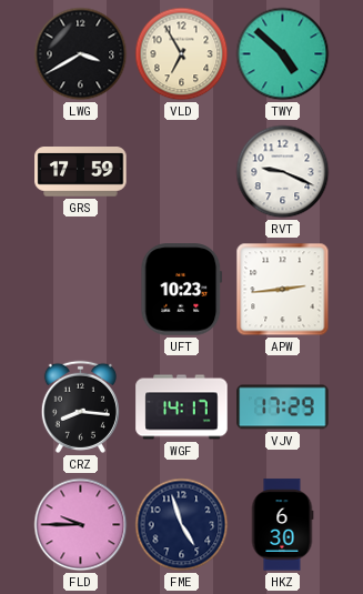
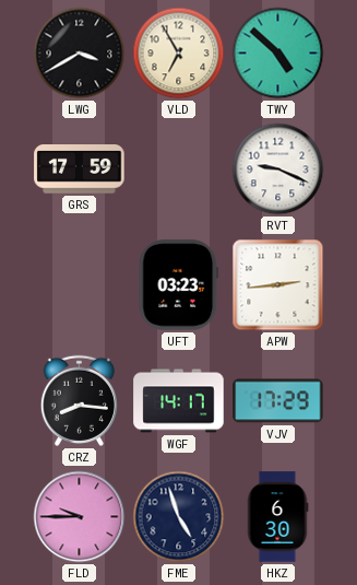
UFT: 10:23 -> 03:23
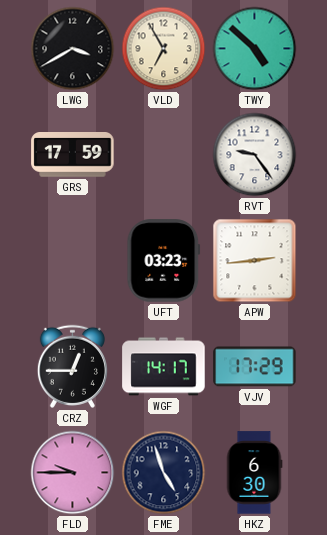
RVT: 9:19 -> 9:24
CRZ: 8:16 -> 12:45
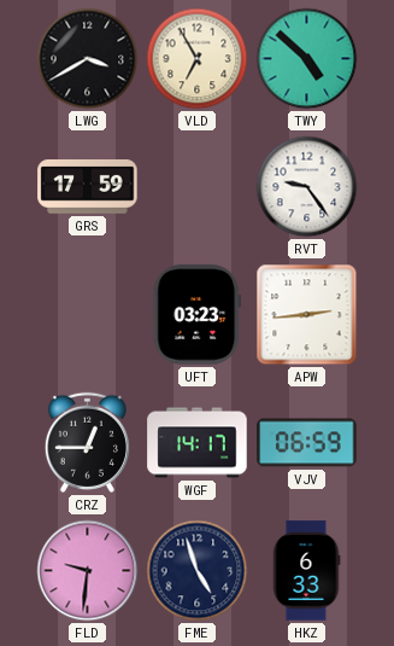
VJV: 17:29 -> 06:59
FLD: 9:45 -> 9:31
HKZ: 6:30 -> 6:33
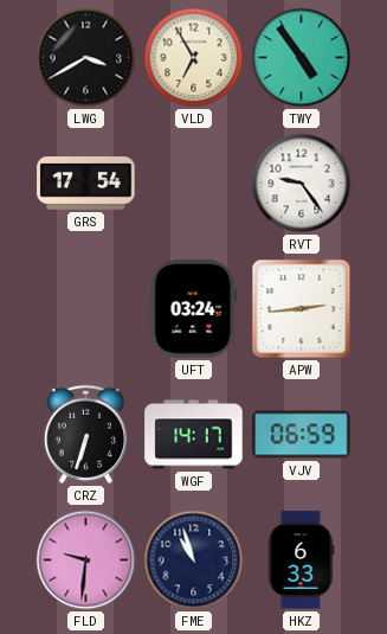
TWY: 4:52 -> 4:54
GRS: 17:59 -> 17:54
UFT: 03:23 -> 03:24
CRZ: 12:45 -> 6:33
FME: 4:57 -> 10:57
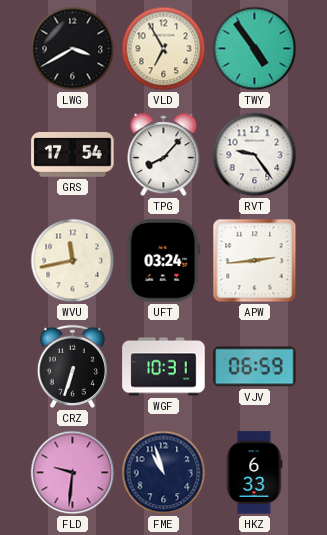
TPG: none -> 8:07
WVU: none -> 11:43
WGF: 14:17 -> 10:31
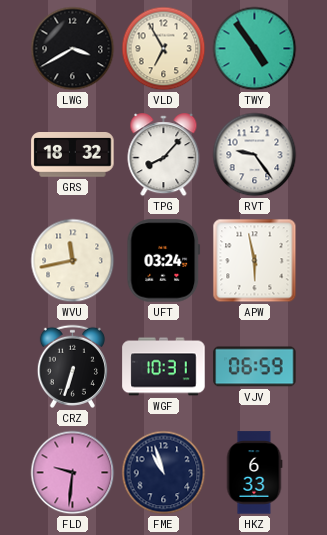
GRS: 17:54 -> 18:32
APW: 2:44 -> 5:58
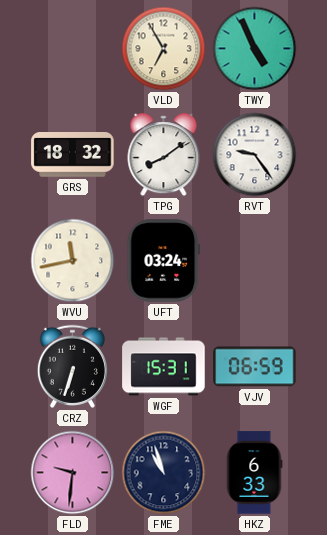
LWG: 3:40 -> none
TWY: 4:54 -> 4:56
TPG: 8:07 -> 8:09
APW: 5:58 -> none
WGF: 10:31 -> 15:31
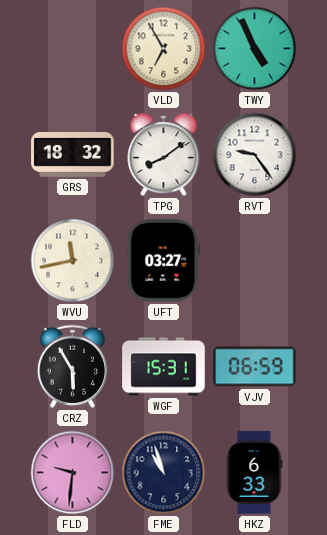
UFT: 03:24 -> 03:27
CRZ: 6:33 -> 5:55
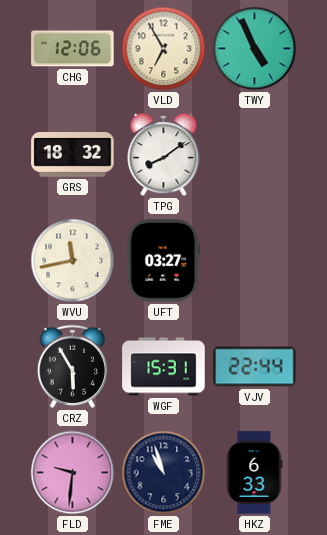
CHG: none -> 12:06
RVT: 9:24 -> none
VJV: 06:59 -> 22:44
